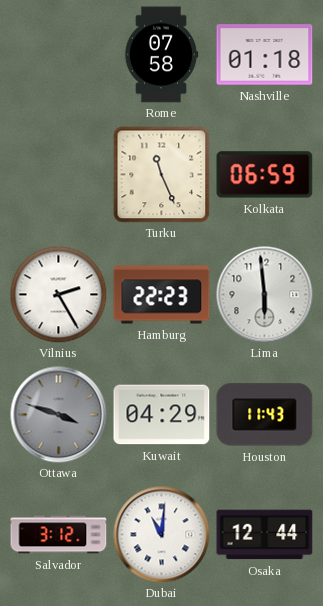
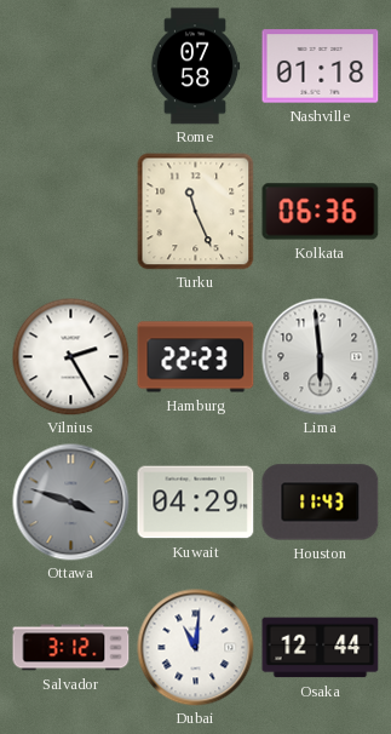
Kolkata: 06:59 -> 06:36
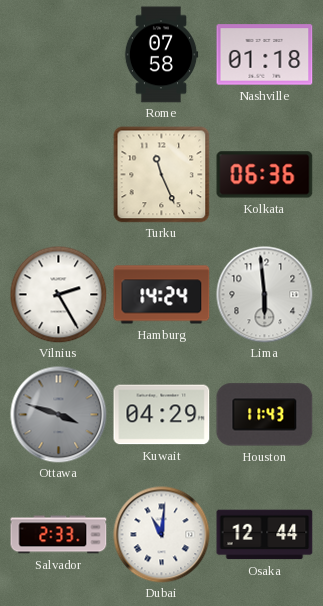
Hamburg: 22:23 -> 14:24
Salvador: 3:12 -> 2:33
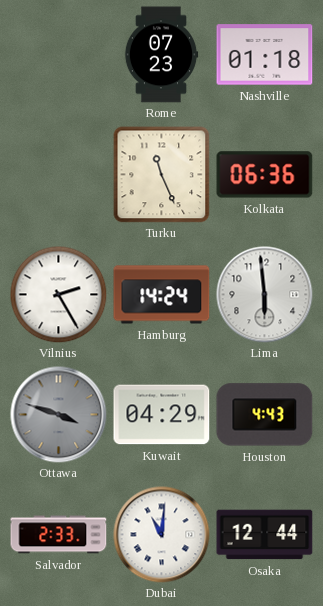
Rome: 07:58 -> 07:23
Houston: 11:43 -> 4:43
